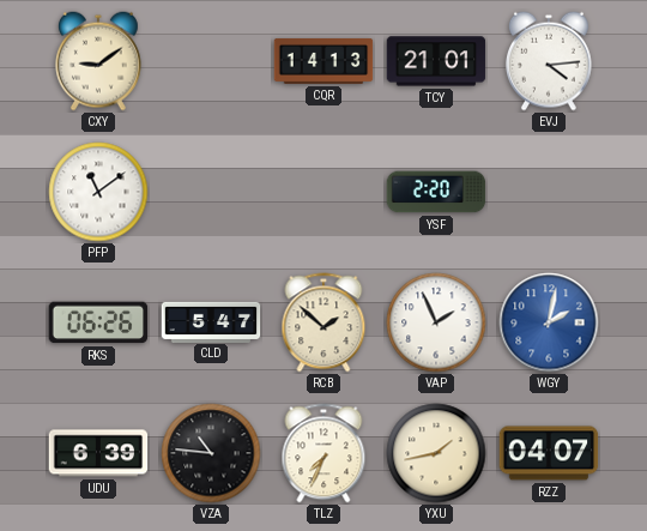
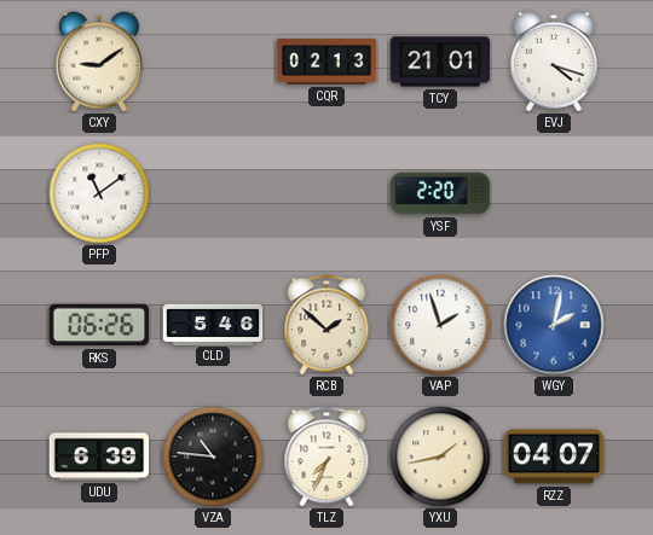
CQR: 14:13 -> 02:13
EVJ: 4:14 -> 4:18
CLD: 5:47 -> 5:46
VAP: 1:56 -> 1:57
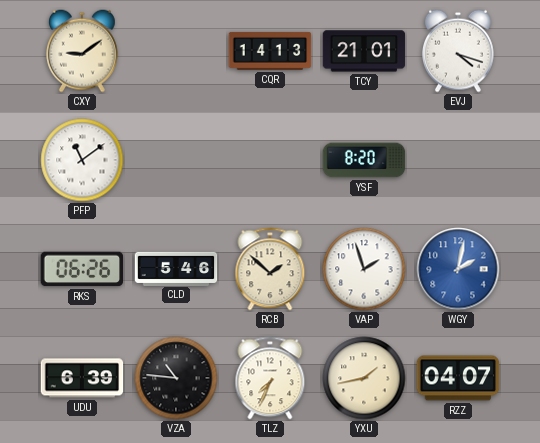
CQR: 02:13 -> 14:13
YSF: 2:20 -> 8:20
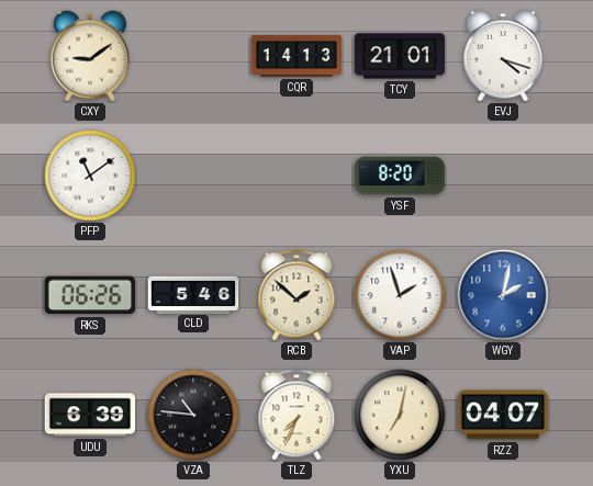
YXU: 1:43 -> 7:02
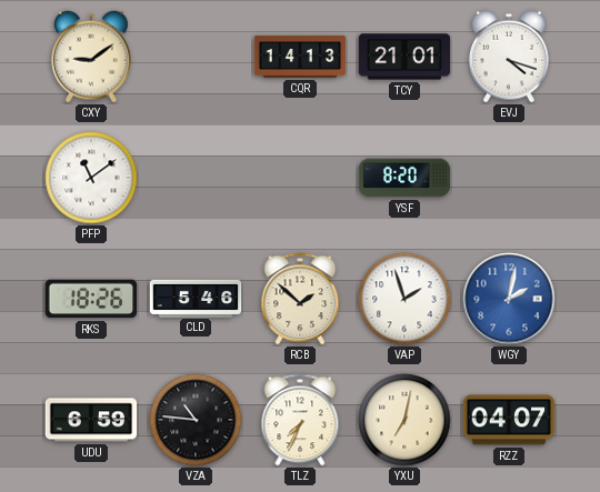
RKS: 06:26 -> 18:26
UDU: 6:39 -> 6:59
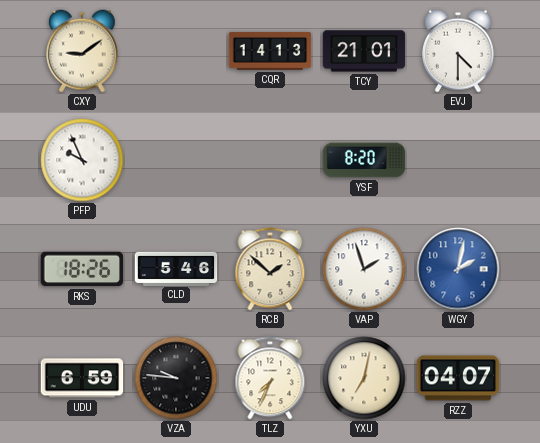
EVJ: 4:18 -> 4:30
PFP: 11:09 -> 9:56
VZA: 10:46 -> 9:46
